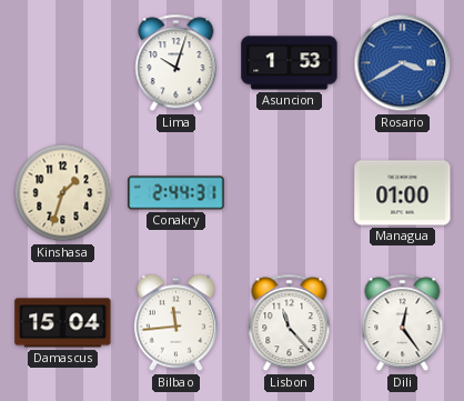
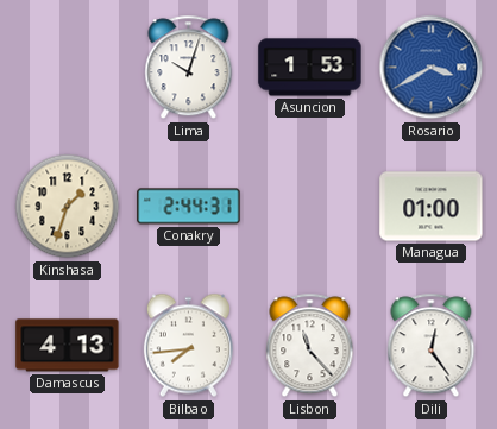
Damascus: 15:04 -> 4:13
Bilbao: 11:44 -> 7:44
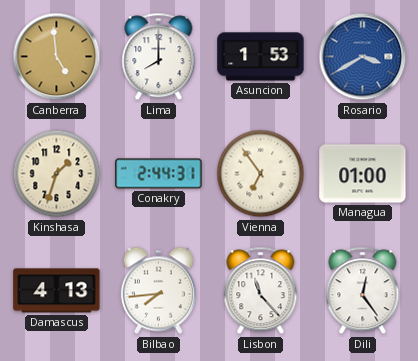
Canberra: none -> 4:59
Lima: 10:03 -> 8:00
Vienna: none -> 6:54
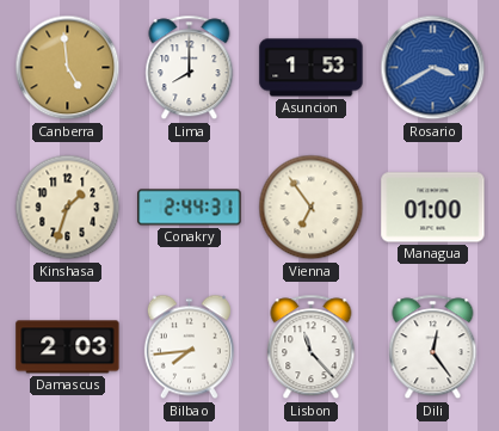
Damascus: 4:13 -> 2:03
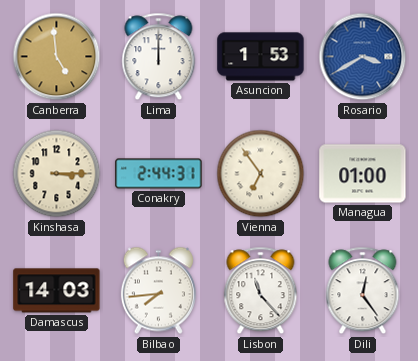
Lima: 8:00 -> 12:00
Kinshasa: 1:33 -> 3:15
Damascus: 2:03 -> 14:03
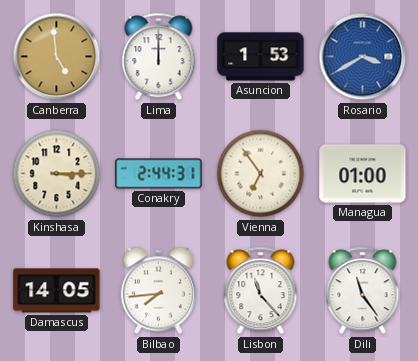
Damascus: 14:03 -> 14:05
Dili: 12:24 -> 11:24
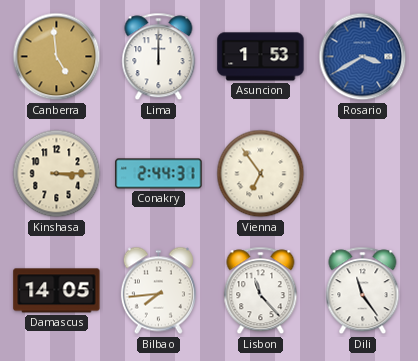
Managua: 01:00 -> none
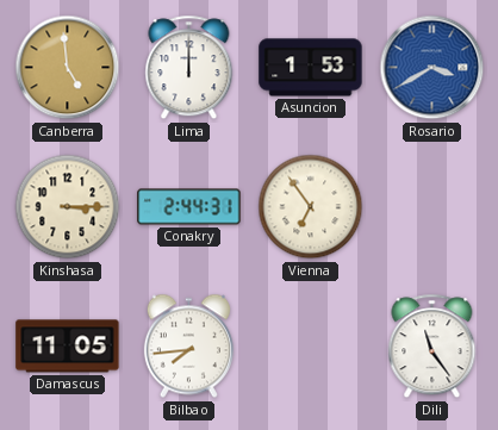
Damascus: 14:05 -> 11:05
Lisbon: 11:23 -> none
